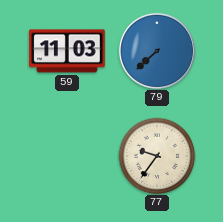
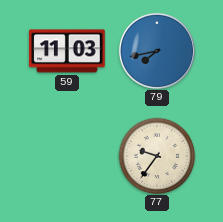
79: 7:38 -> 7:43
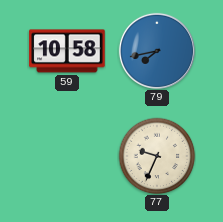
59: 11:03 -> 10:58
77: 9:36 -> 9:34
